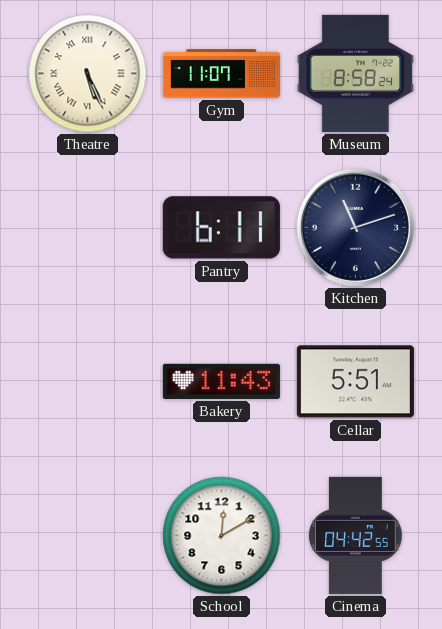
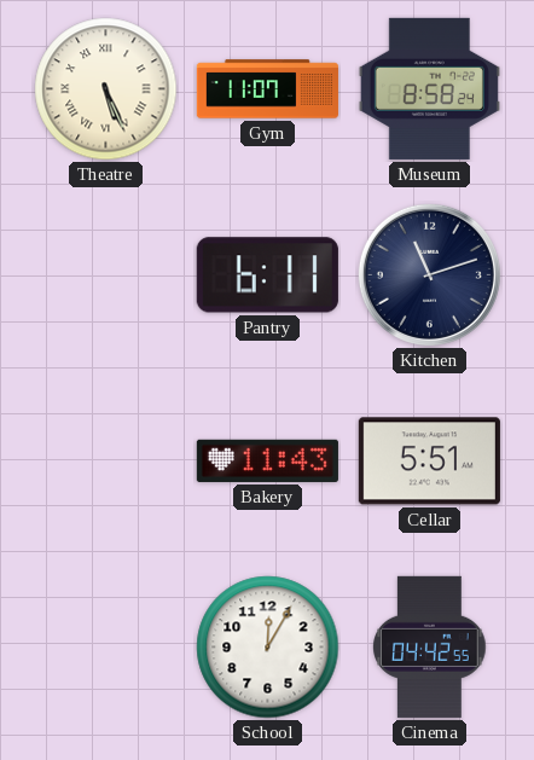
School: 12:10 -> 12:05
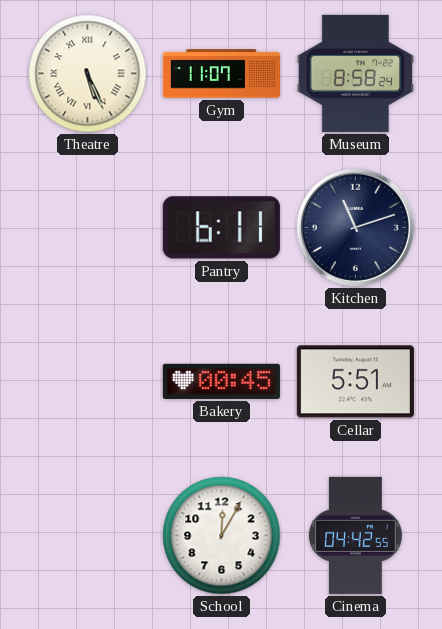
Bakery: 11:43 -> 00:45
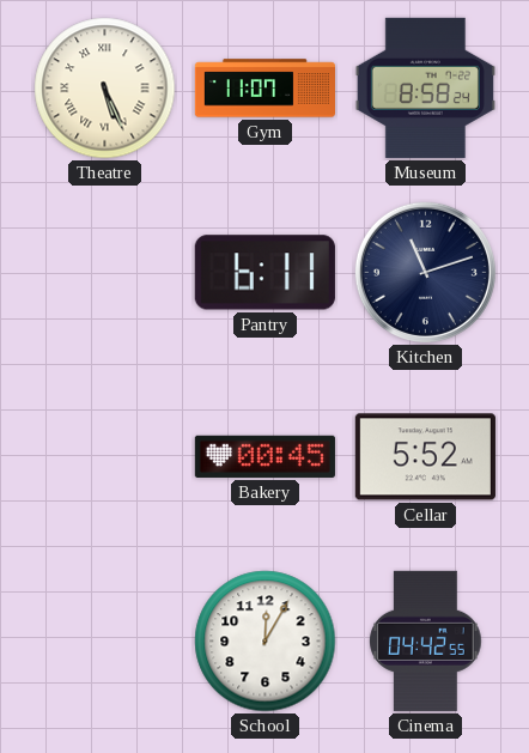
Cellar: 5:51 -> 5:52
